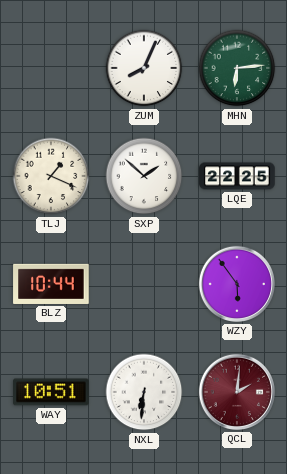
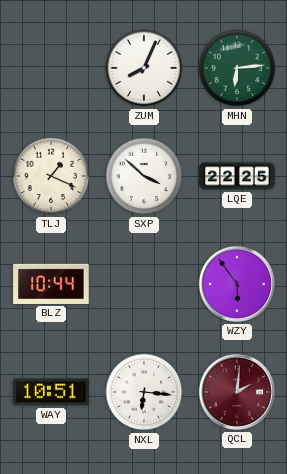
SXP: 1:52 -> 3:52
NXL: 6:31 -> 6:16
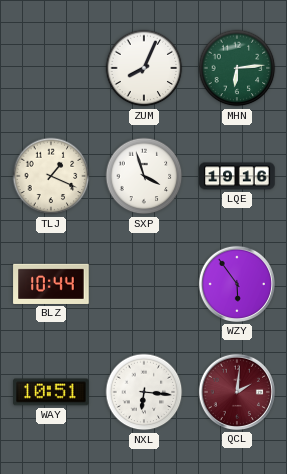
SXP: 3:52 -> 3:57
LQE: 22:25 -> 19:16
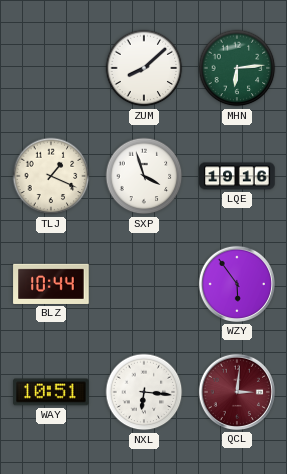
ZUM: 8:04 -> 8:08
QCL: 2:01 -> 3:01
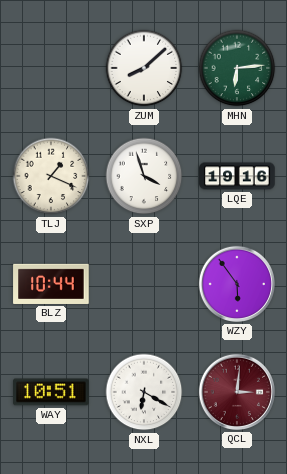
NXL: 6:16 -> 6:20
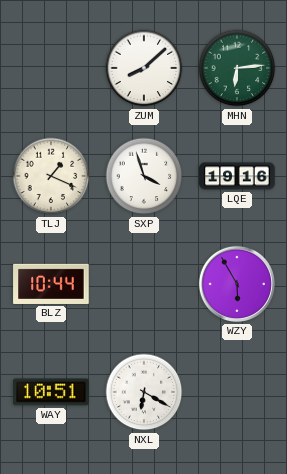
WZY: 5:54 -> 5:55
QCL: 3:01 -> none
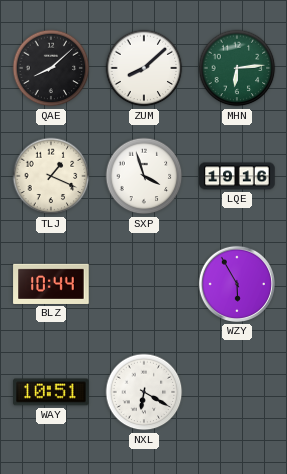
QAE: none -> 8:08
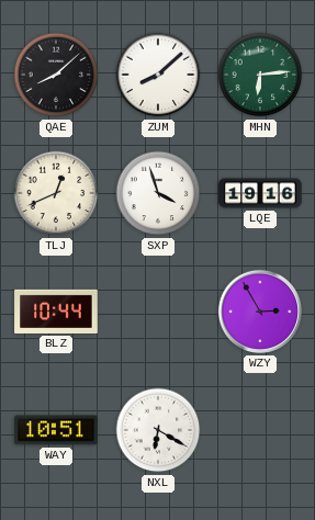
TLJ: 1:19 -> 12:41
WZY: 5:55 -> 2:55
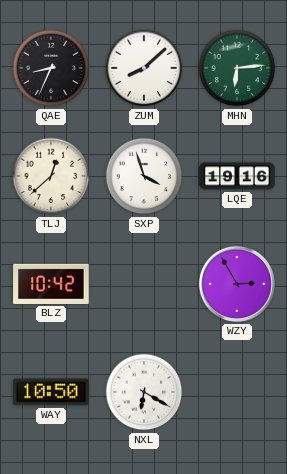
QAE: 8:08 -> 8:34
TLJ: 12:41 -> 12:38
BLZ: 10:44 -> 10:42
WAY: 10:51 -> 10:50
